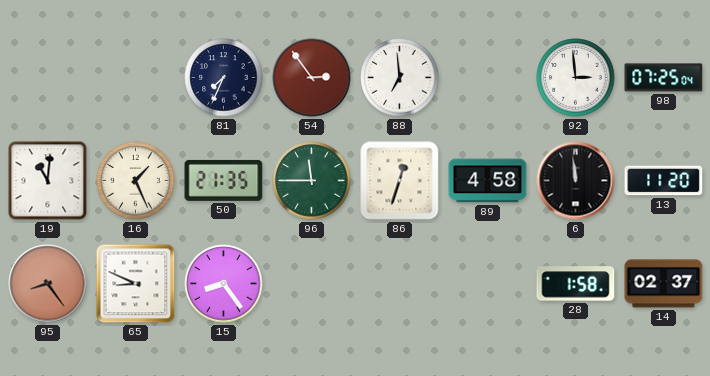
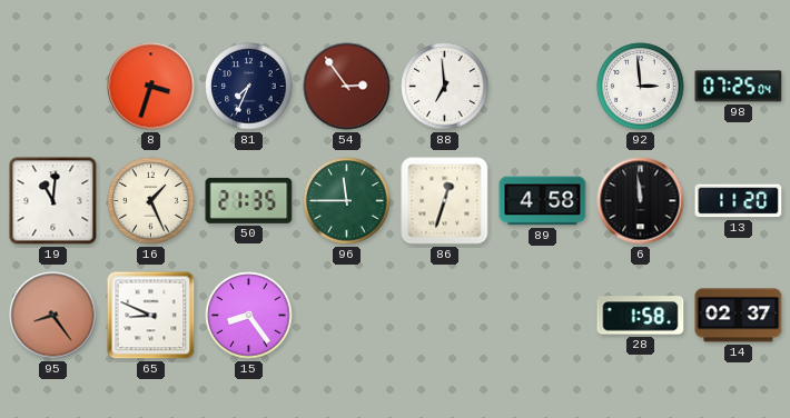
8: none -> 3:33
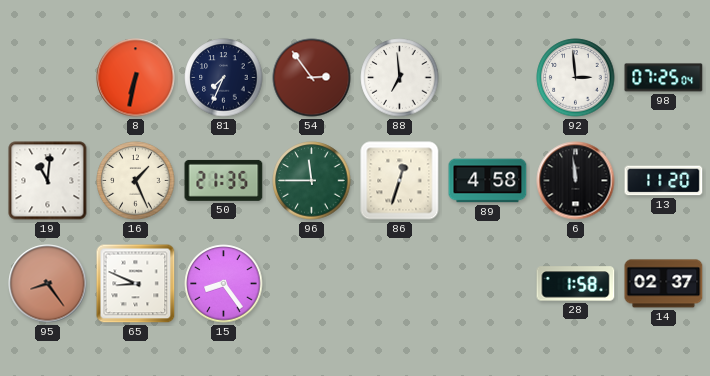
8: 3:33 -> 6:32
